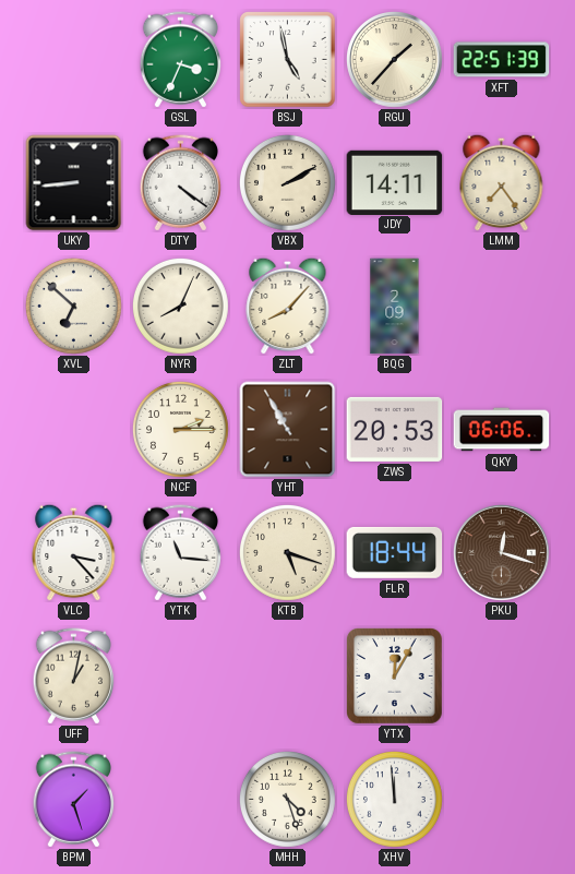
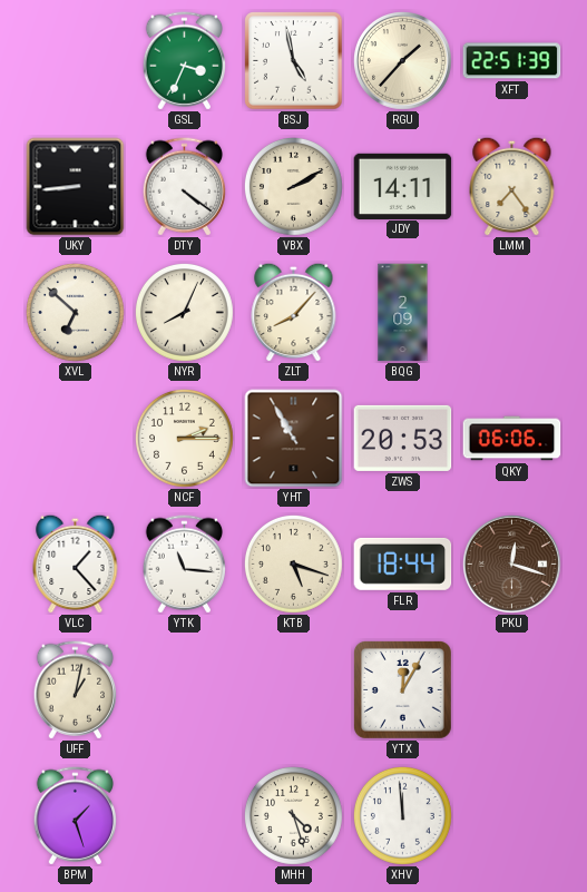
VLC: 3:23 -> 1:23
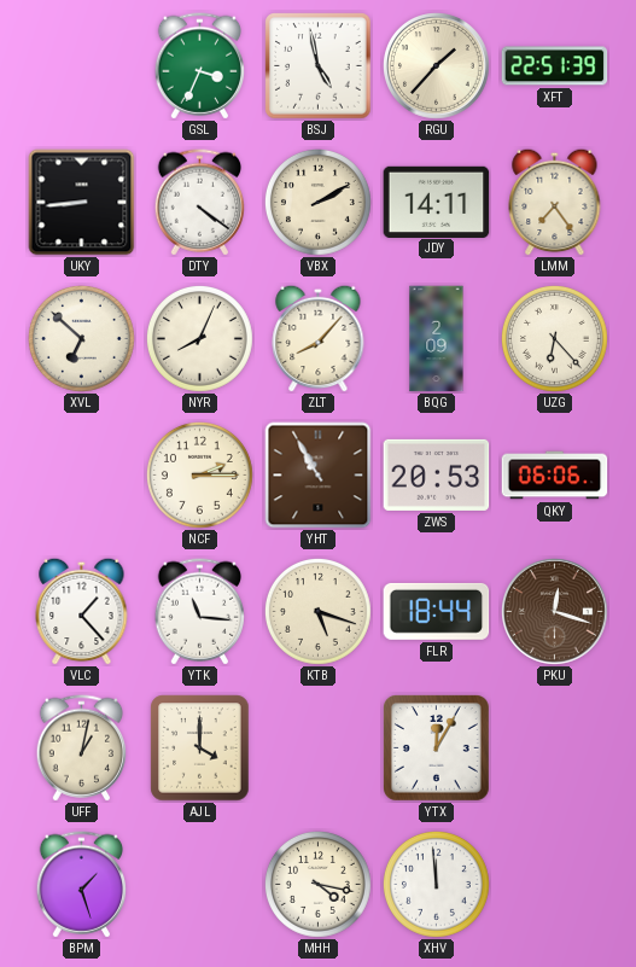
UZG: none -> 6:23
AJL: none -> 4:00
MHH: 4:27 -> 4:17
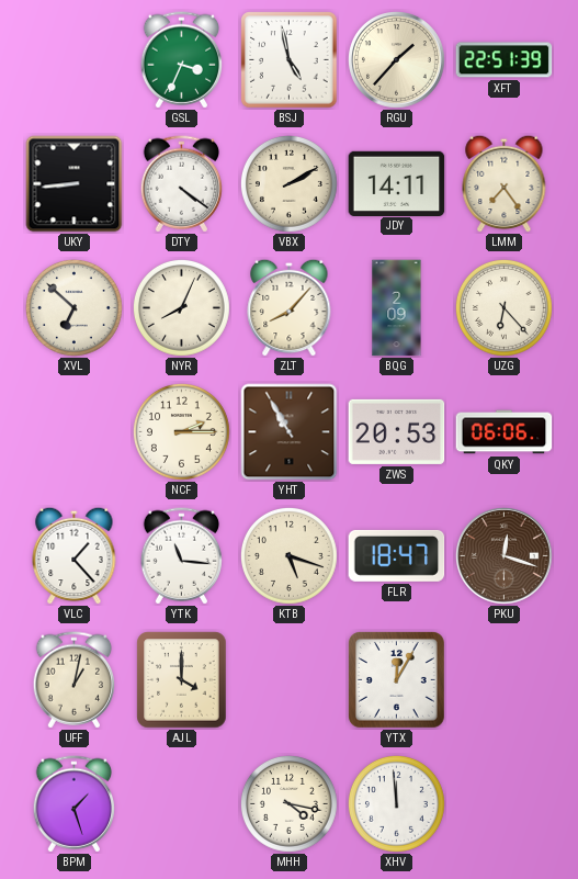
FLR: 18:44 -> 18:47
